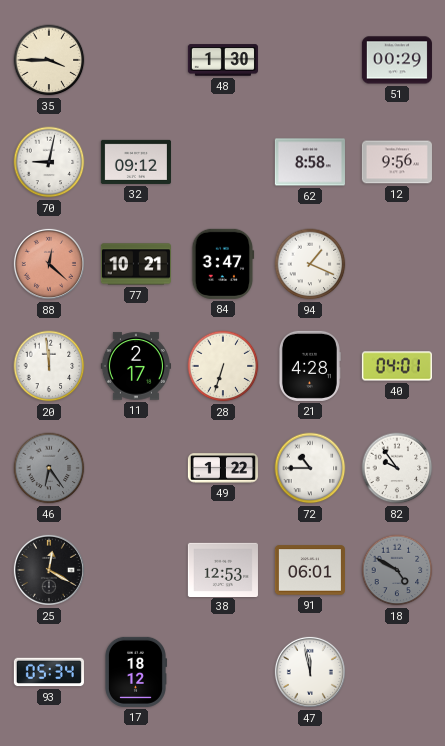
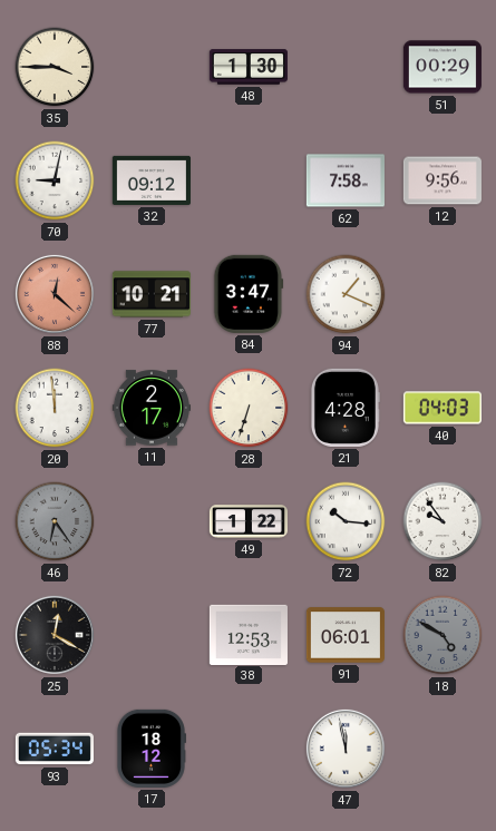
62: 8:58 -> 7:58
40: 04:01 -> 04:03
72: 10:45 -> 10:16
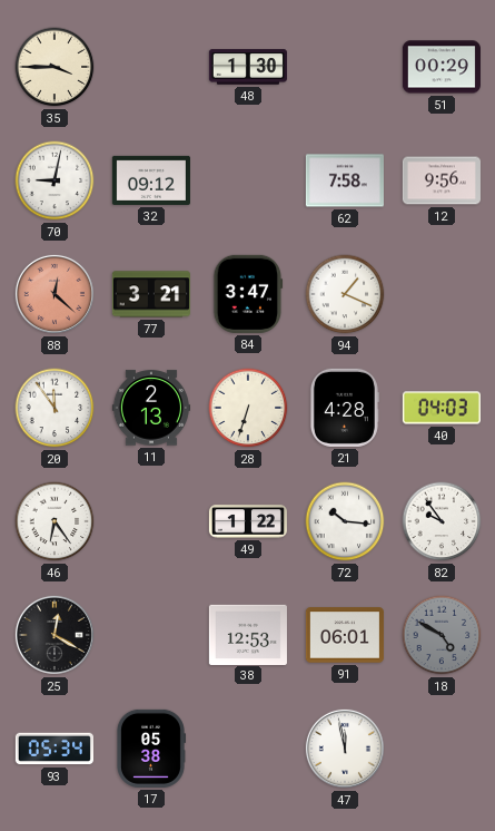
77: 10:21 -> 3:21
20: 11:59 -> 11:54
11: 2:17 -> 2:13
46 dial: grey -> white
17: 18:12 -> 05:38
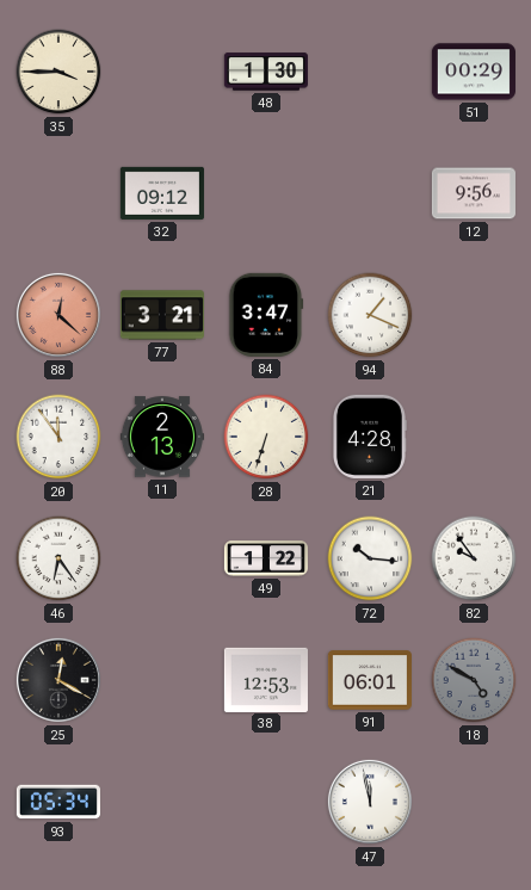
70: 9:02 -> none
62: 7:58 -> none
40: 04:03 -> none
17: 05:38 -> none
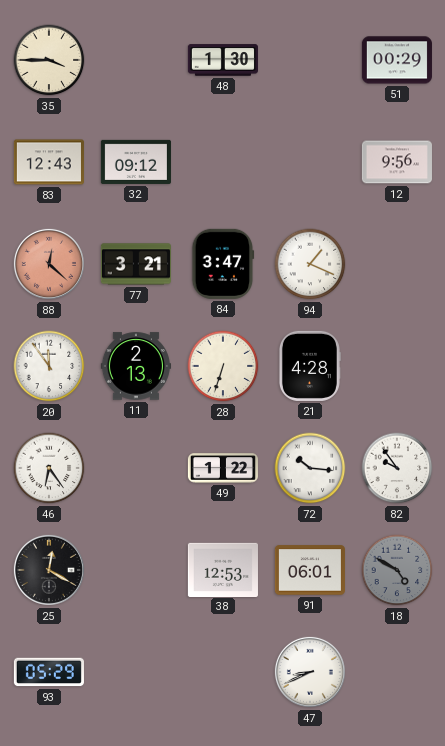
83: none -> 12:43
93: 05:34 -> 05:29
47: 11:58 -> 8:41
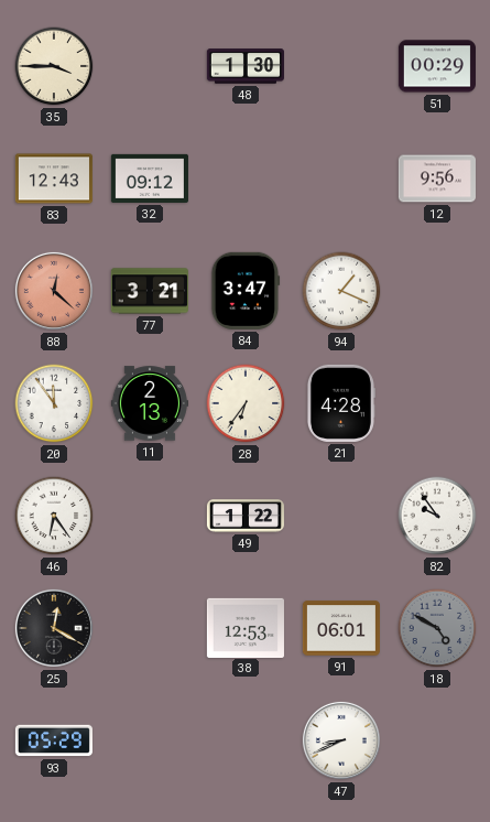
28: 6:33 -> 6:36
72: 10:16 -> none
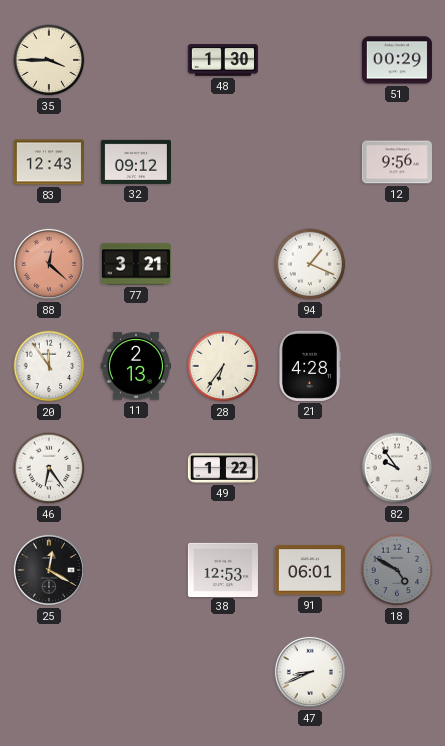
84: 3:47 -> none
93: 05:29 -> none
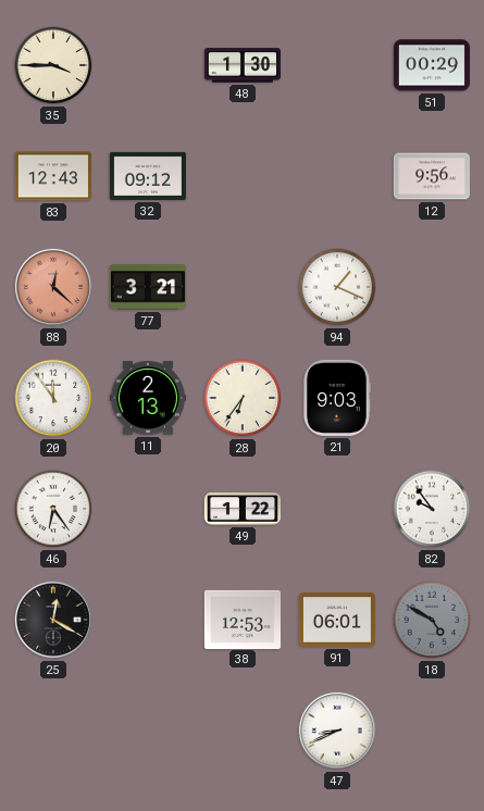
21: 4:28 -> 9:03
